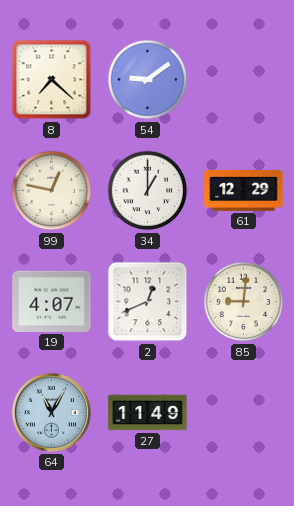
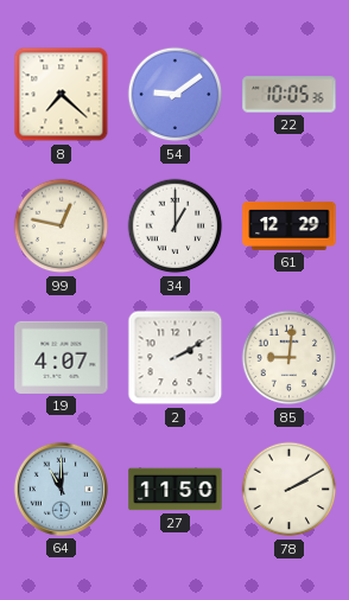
22: none -> 10:05
2: 12:41 -> 2:10
64: 11:05 -> 11:00
27: 11:49 -> 11:50
78: none -> 2:10
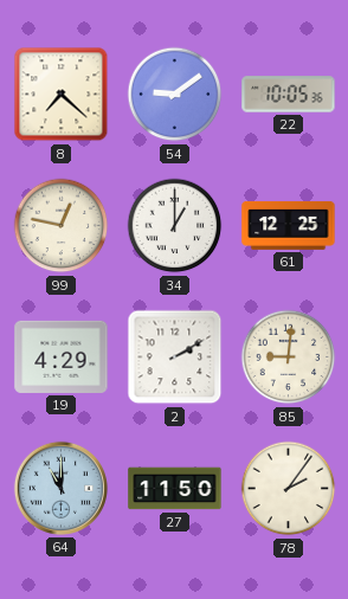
61: 12:29 -> 12:25
19: 4:07 -> 4:29
78: 2:10 -> 2:06
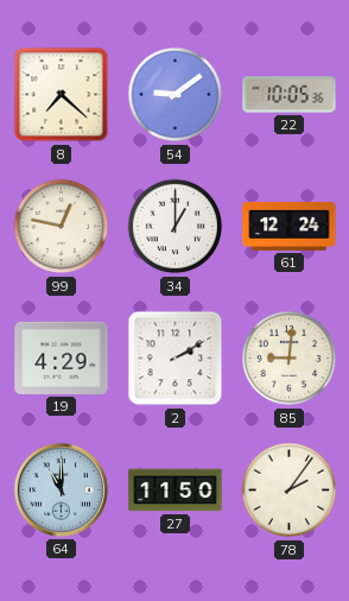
61: 12:25 -> 12:24
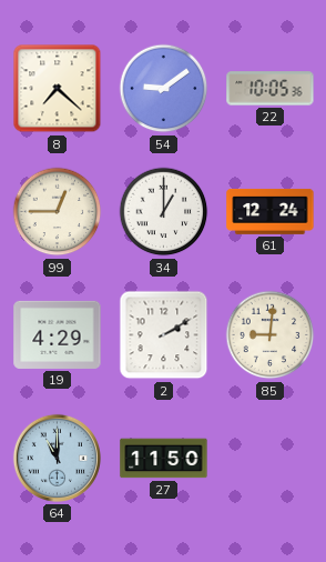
99: 12:47 -> 12:45
78: 2:06 -> none
